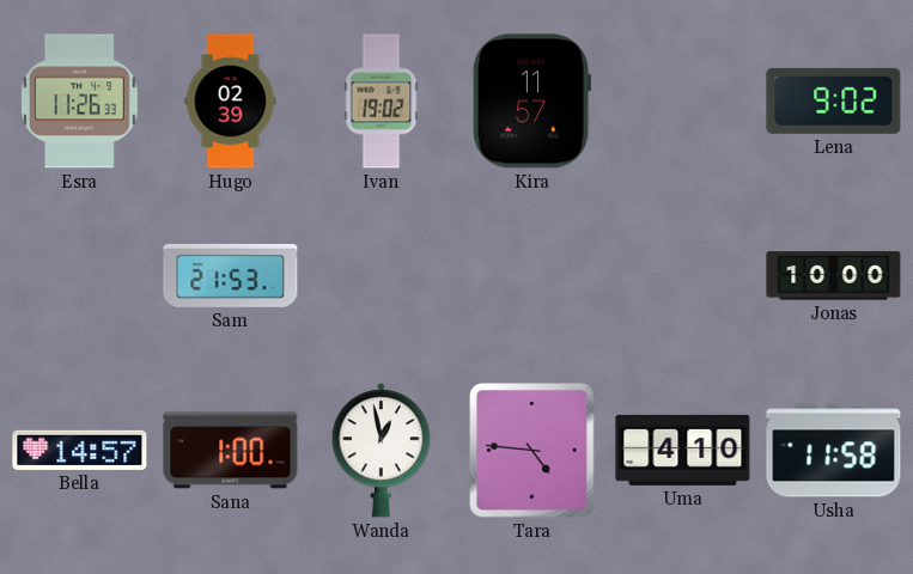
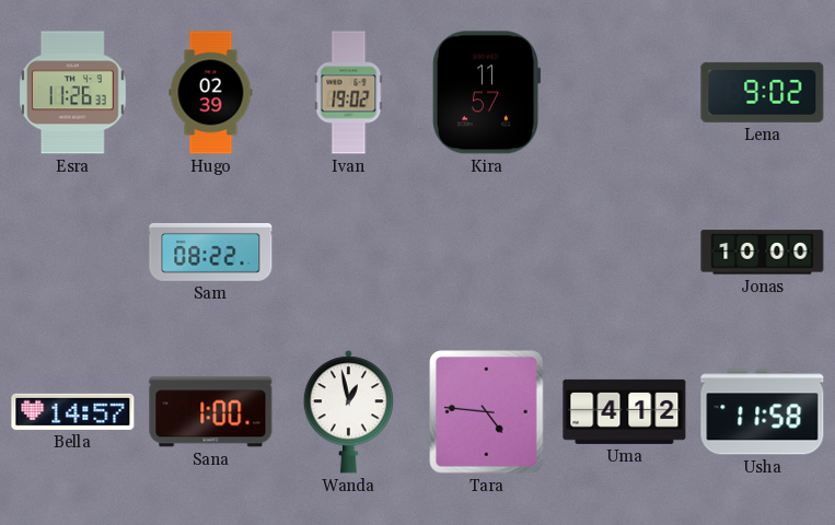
Sam: 21:53 -> 08:22
Uma: 4:10 -> 4:12
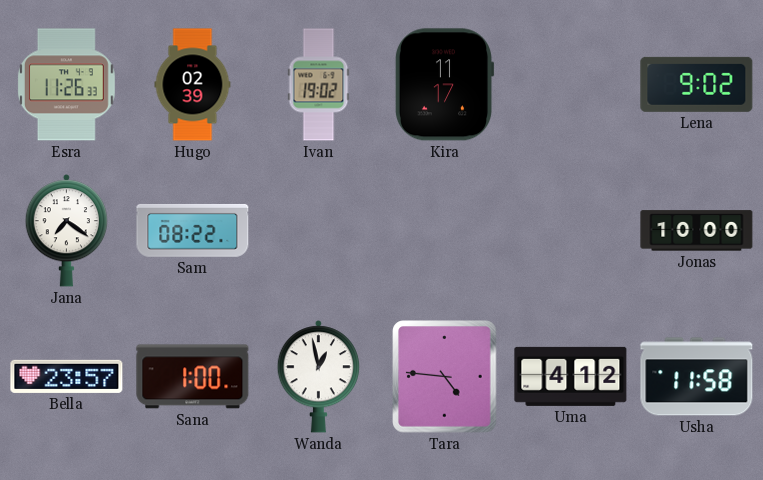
Kira: 11:57 -> 11:17
Jana: none -> 7:21
Bella: 14:57 -> 23:57
